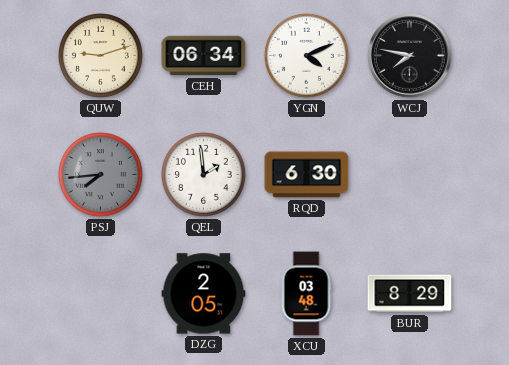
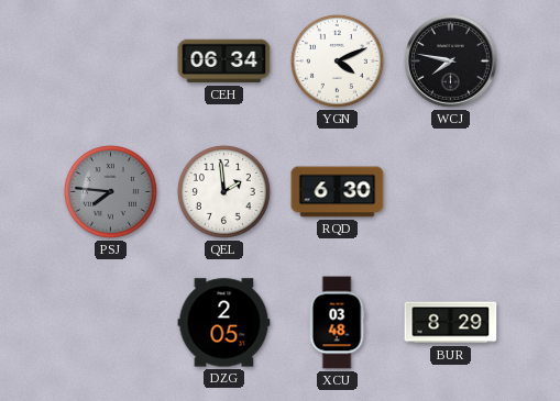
QUW: 9:12 -> none
PSJ: 7:44 -> 7:46
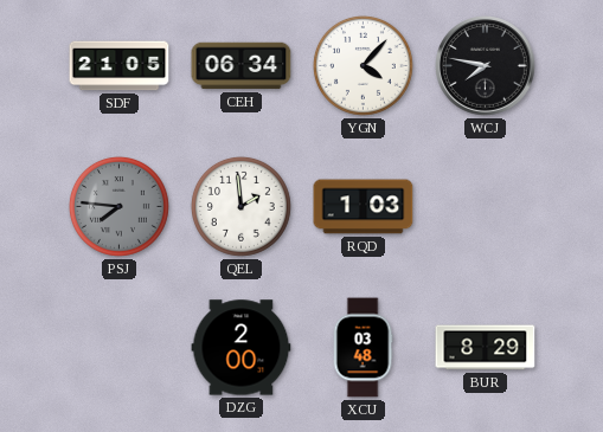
SDF: none -> 21:05
YGN: 4:11 -> 4:07
RQD: 6:30 -> 1:03
DZG: 2:05 -> 2:00
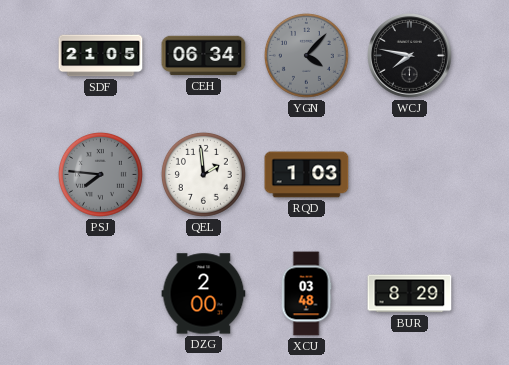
YGN dial: white -> grey
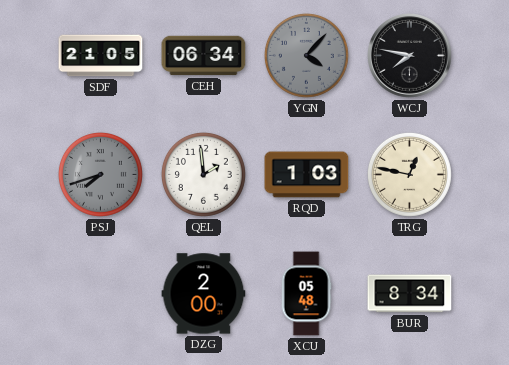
PSJ: 7:46 -> 7:42
TRG: none -> 12:47
XCU: 03:48 -> 05:48
BUR: 8:29 -> 8:34
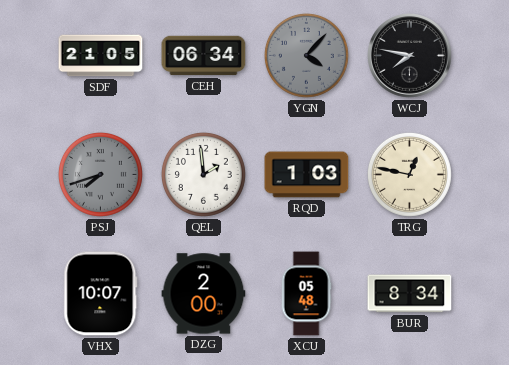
VHX: none -> 10:07
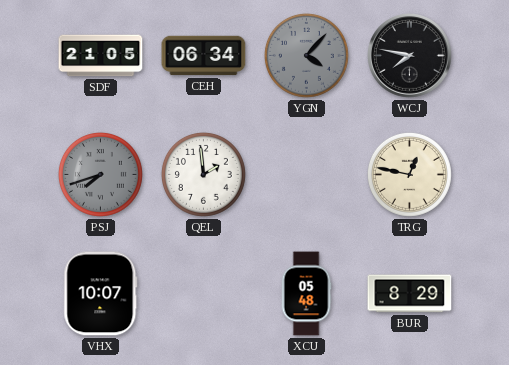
RQD: 1:03 -> none
DZG: 2:00 -> none
BUR: 8:34 -> 8:29
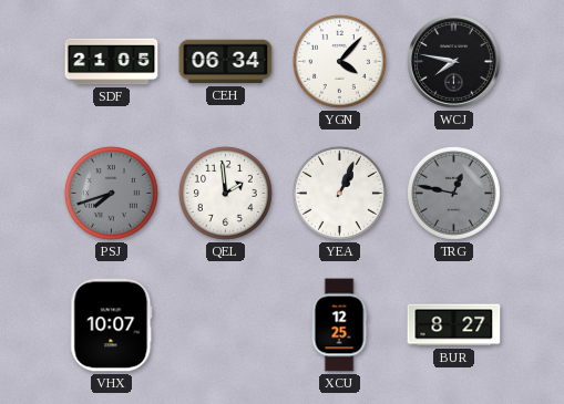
YGN dial: grey -> white
YEA: none -> 1:04
TRG dial: cream -> grey
XCU: 05:48 -> 12:25
BUR: 8:29 -> 8:27
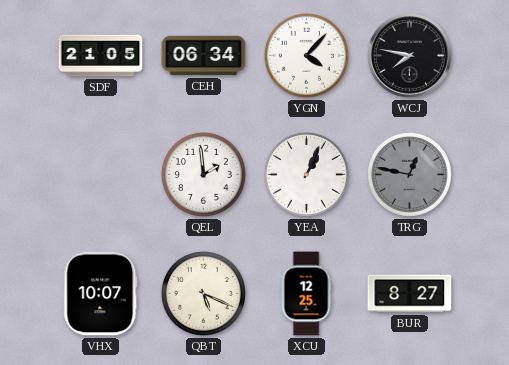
PSJ: 7:42 -> none
QBT: none -> 5:19
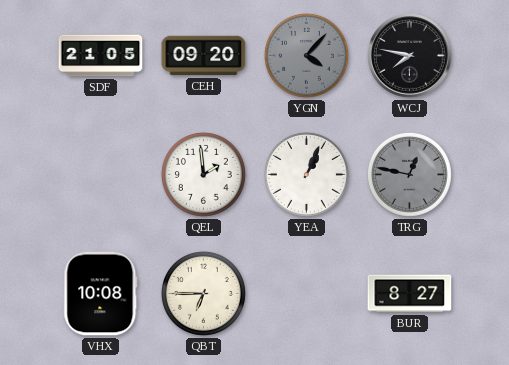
CEH: 06:34 -> 09:20
YGN dial: white -> grey
VHX: 10:07 -> 10:08
QBT: 5:19 -> 6:45
XCU: 12:25 -> none
